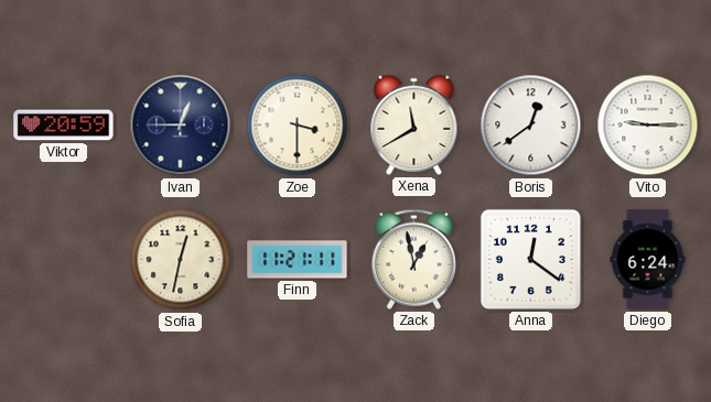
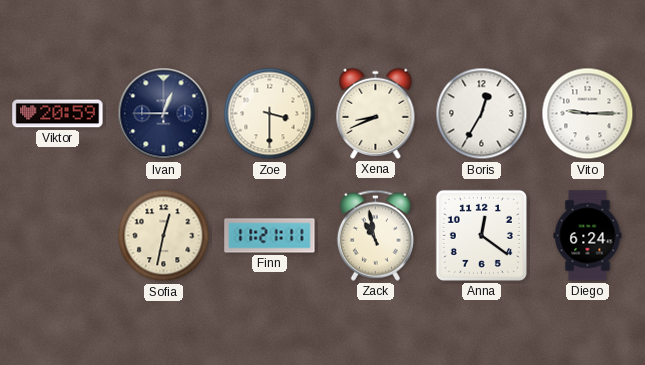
Xena: 11:40 -> 8:41
Boris: 12:39 -> 12:35
Zack: 12:58 -> 10:58
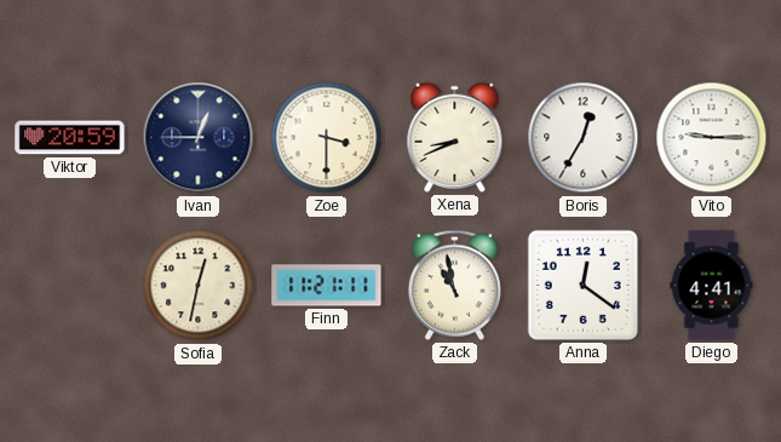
Diego: 6:24 -> 4:41
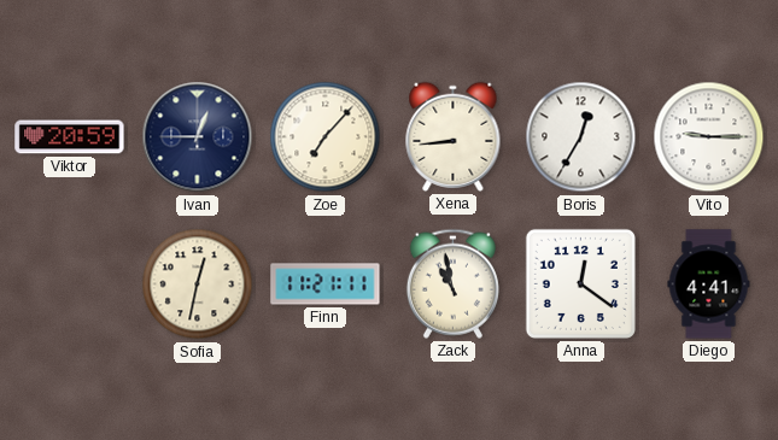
Zoe: 3:30 -> 7:07
Xena: 8:41 -> 8:44
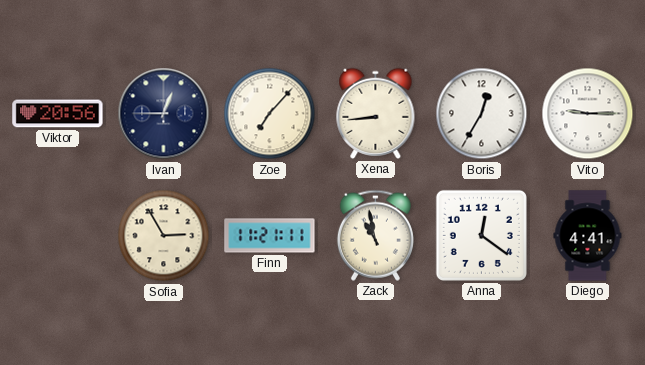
Viktor: 20:59 -> 20:56
Sofia: 12:32 -> 2:55
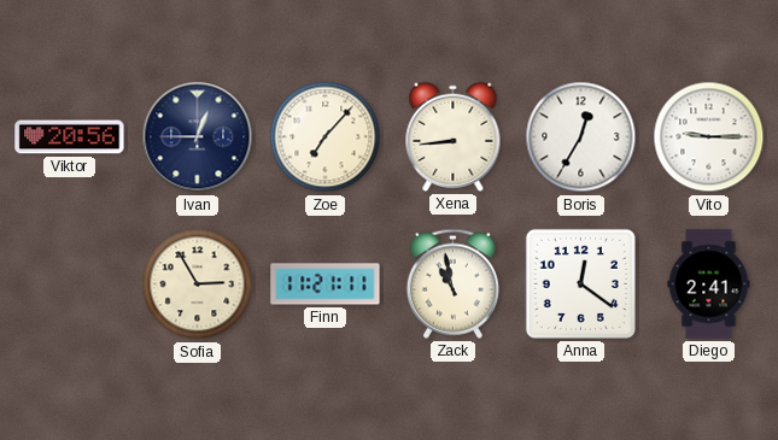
Diego: 4:41 -> 2:41
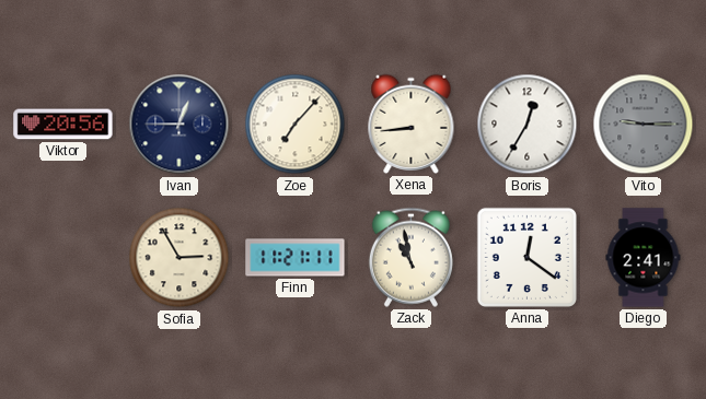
Vito dial: white -> grey
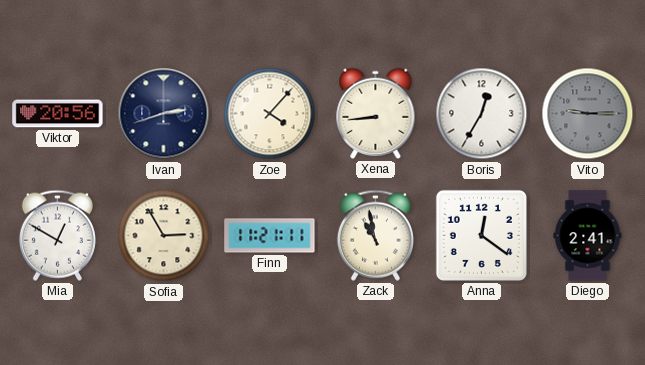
Ivan: 12:45 -> 2:42
Zoe: 7:07 -> 4:07
Mia: none -> 12:50
